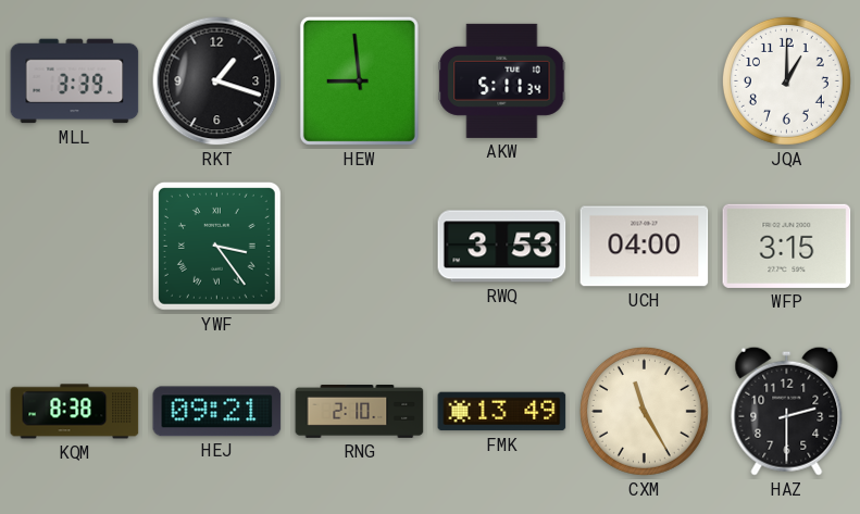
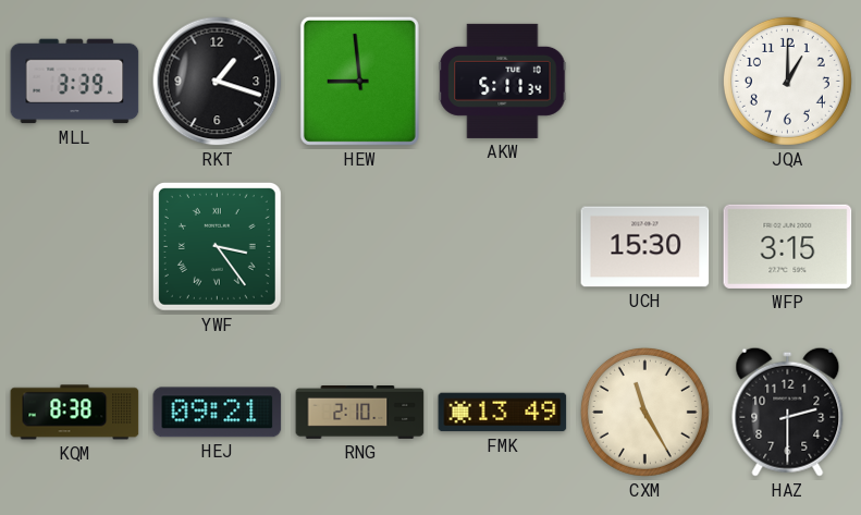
RWQ: 3:53 -> none
UCH: 04:00 -> 15:30
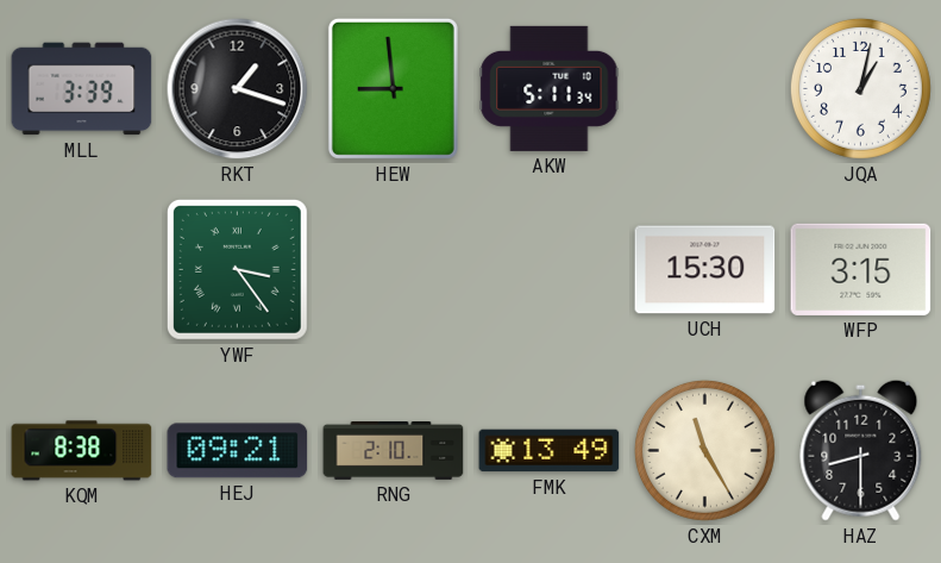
JQA: 1:00 -> 1:02
HAZ: 2:30 -> 8:30
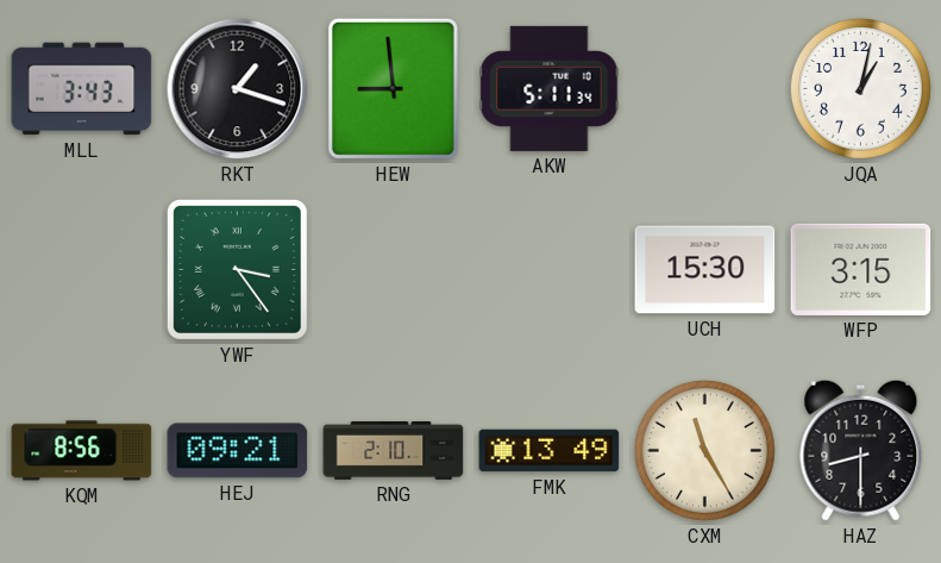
MLL: 3:39 -> 3:43
KQM: 8:38 -> 8:56
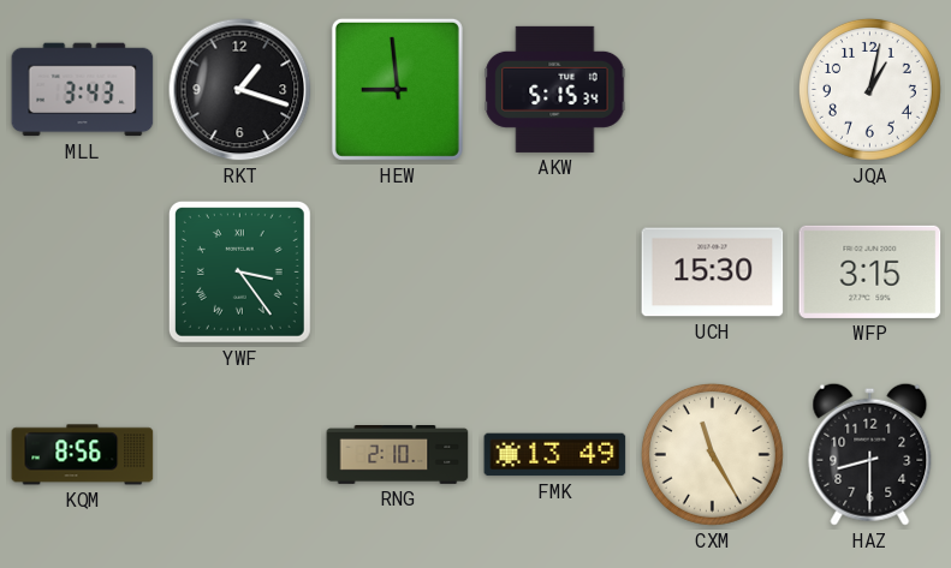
AKW: 5:11 -> 5:15
HEJ: 09:21 -> none
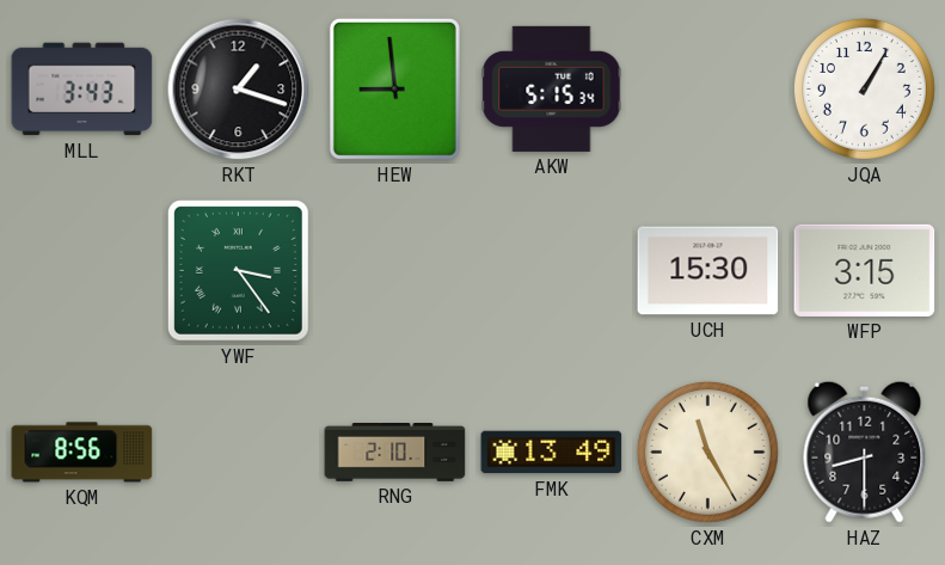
JQA: 1:02 -> 1:05
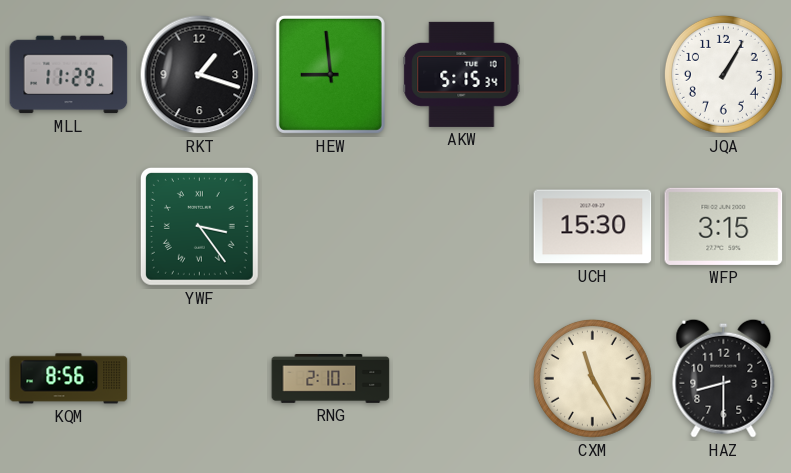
MLL: 3:43 -> 11:29
FMK: 13:49 -> none
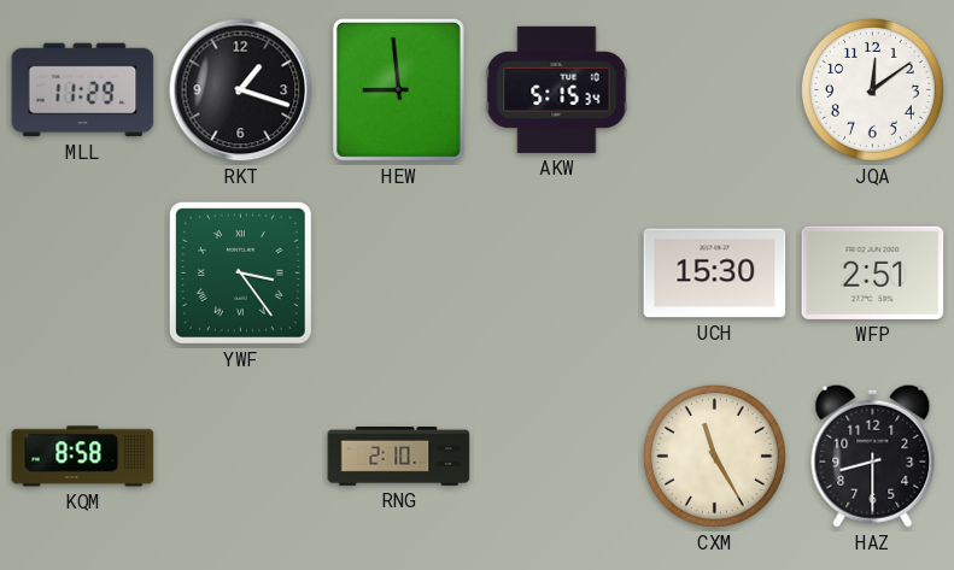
JQA: 1:05 -> 12:09
WFP: 3:15 -> 2:51
KQM: 8:56 -> 8:58
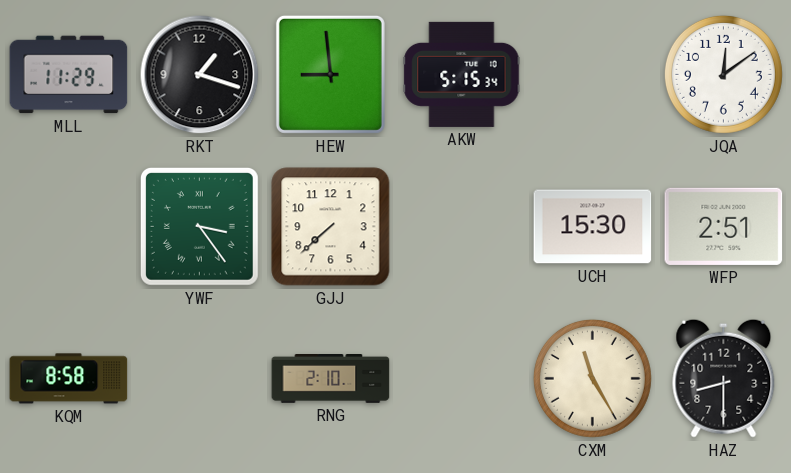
GJJ: none -> 7:38
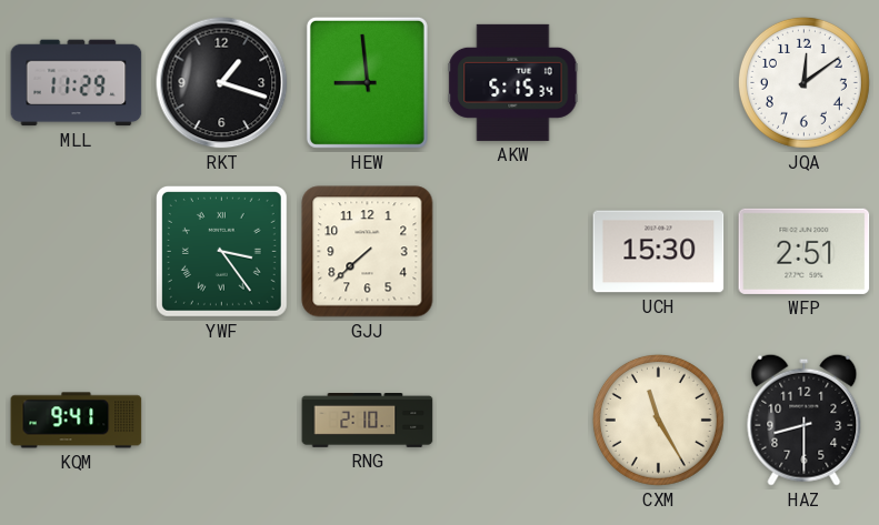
KQM: 8:58 -> 9:41
